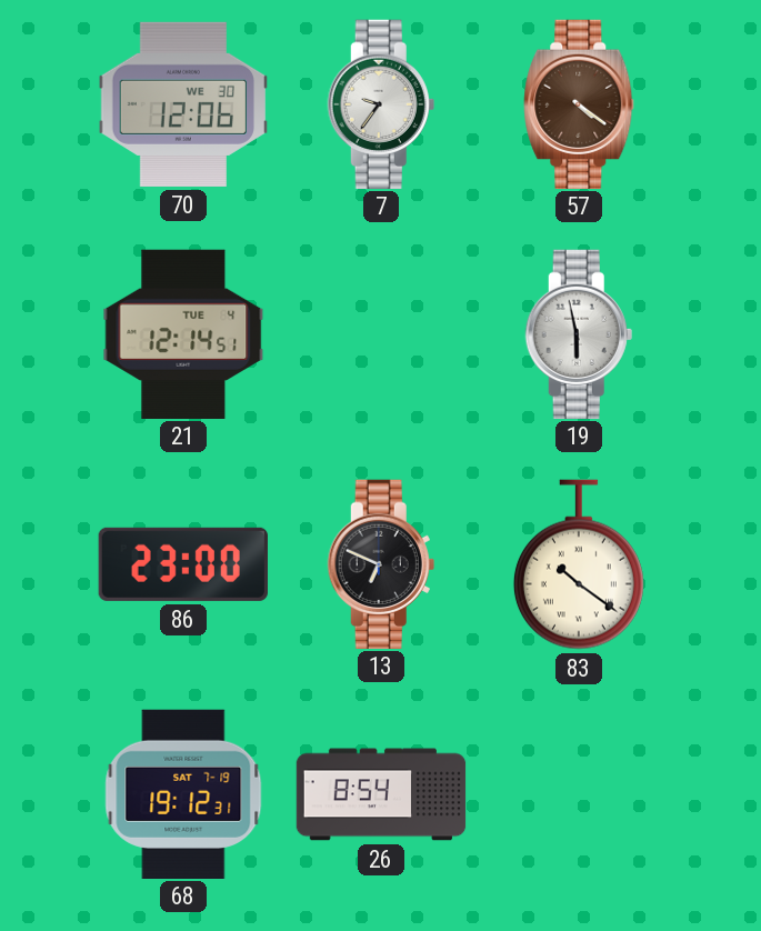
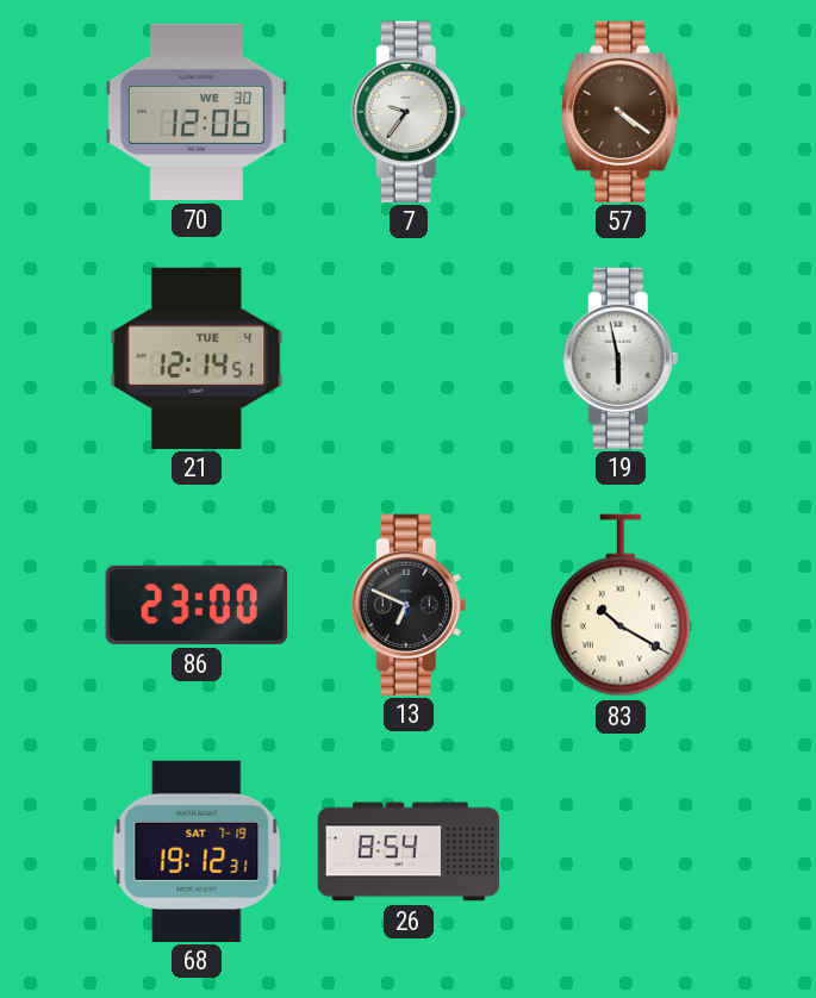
83: 10:21 -> 10:20
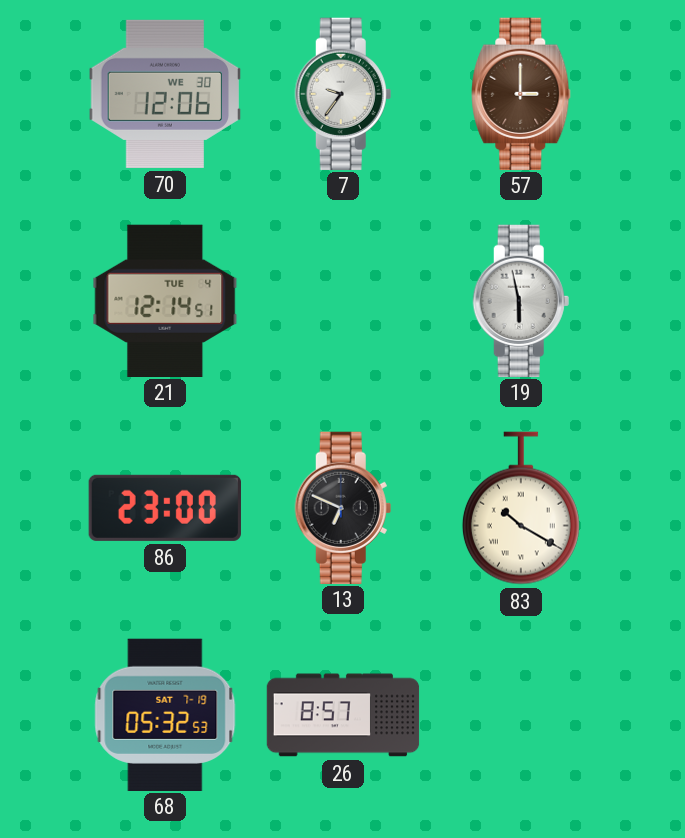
57: 4:21 -> 3:00
68: 19:12 -> 05:32
26: 8:54 -> 8:57
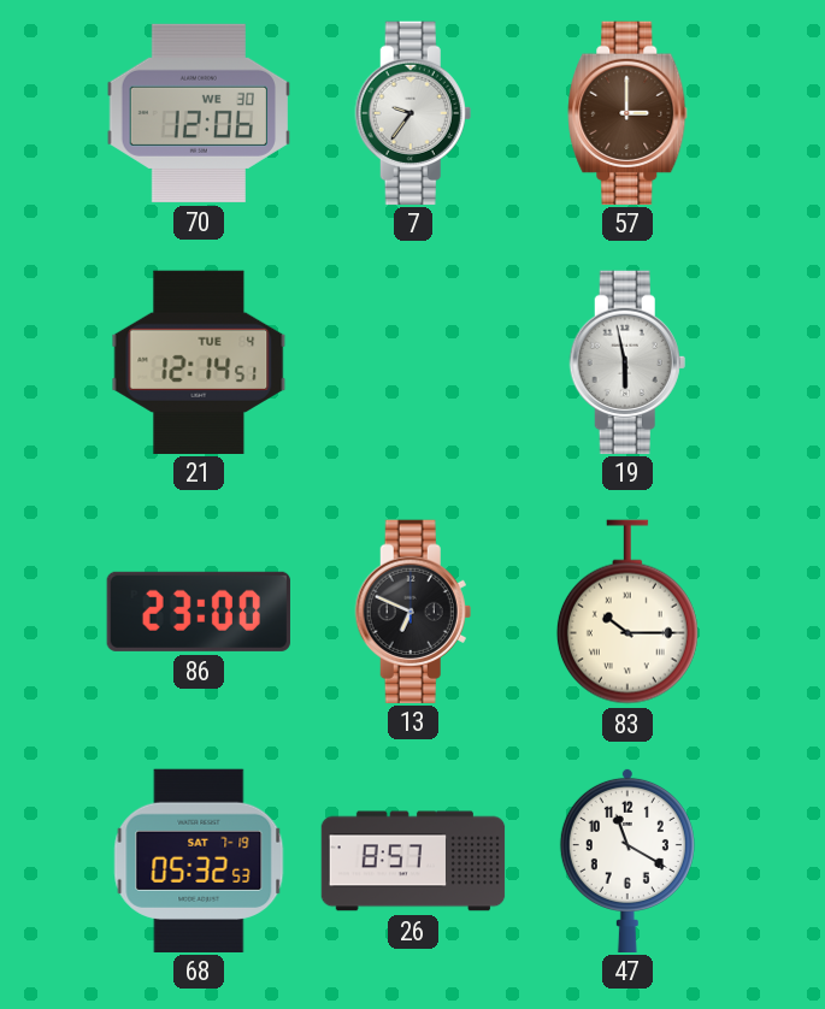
83: 10:20 -> 10:15
47: none -> 11:20
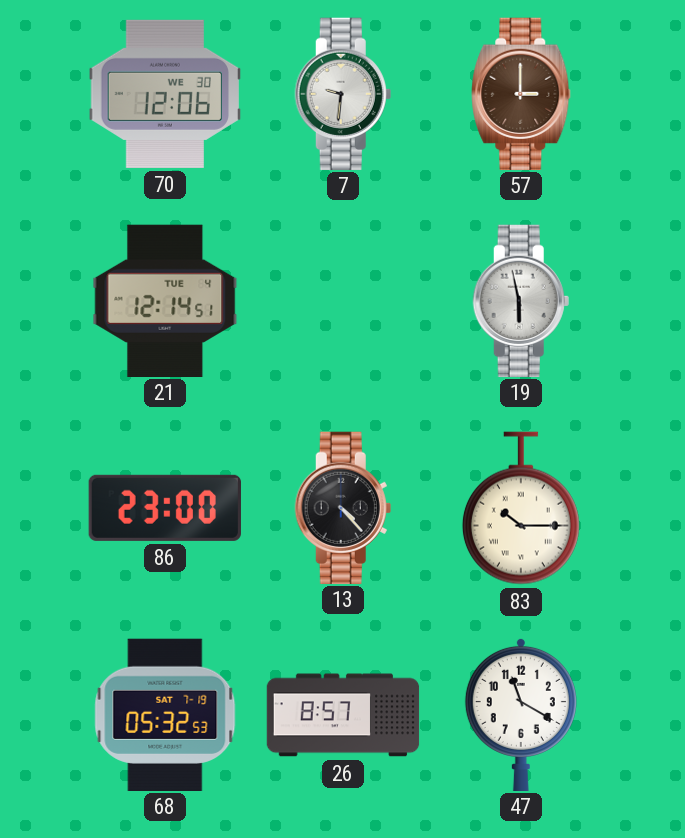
7: 9:36 -> 9:31
13: 6:49 -> 4:23
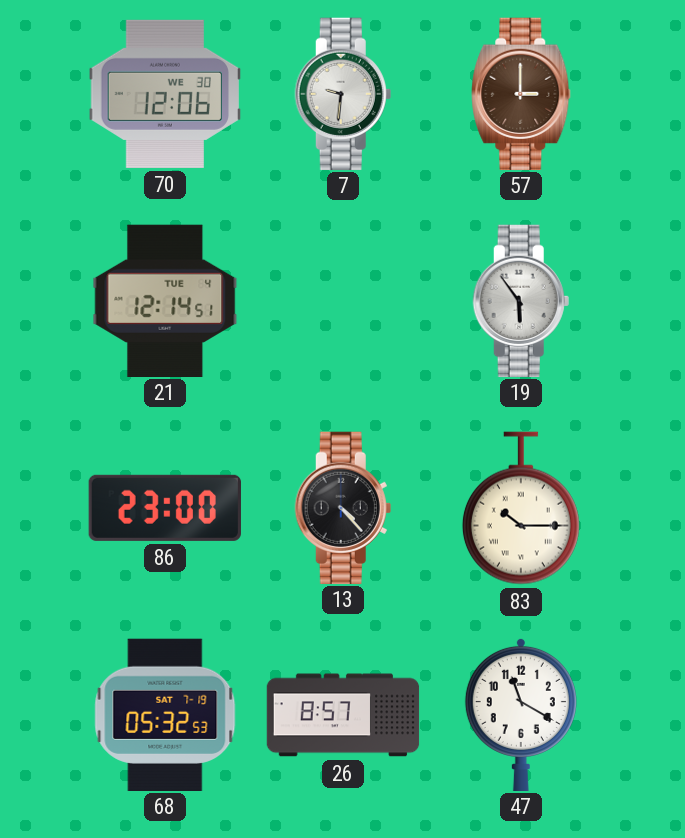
19: 5:58 -> 5:54
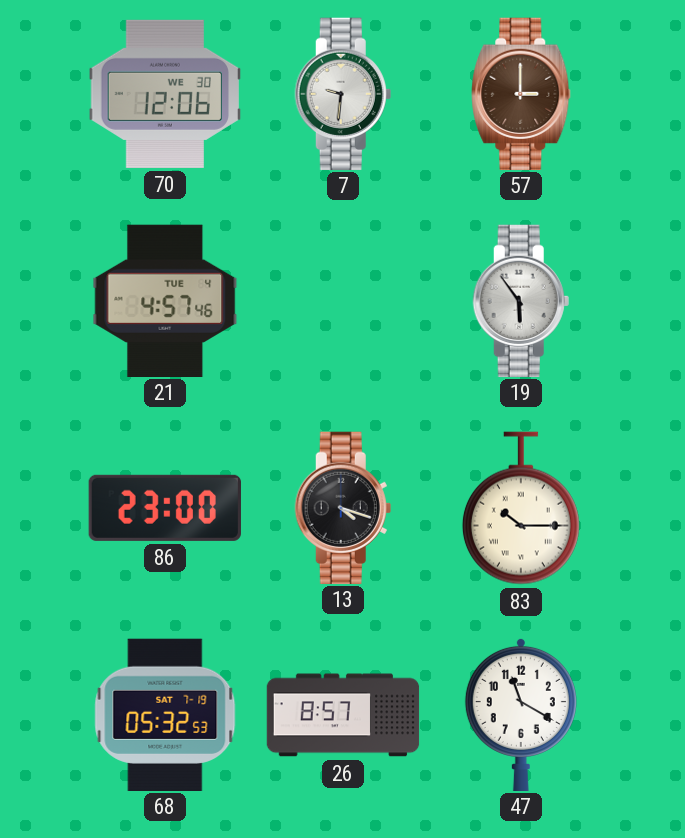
21: 12:14 -> 4:57
13: 4:23 -> 4:18
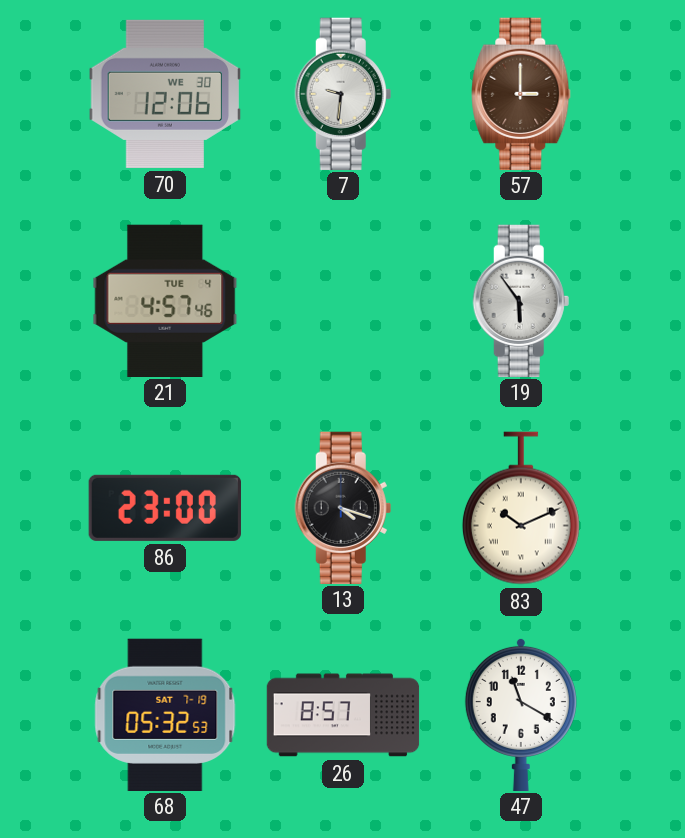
83: 10:15 -> 10:11
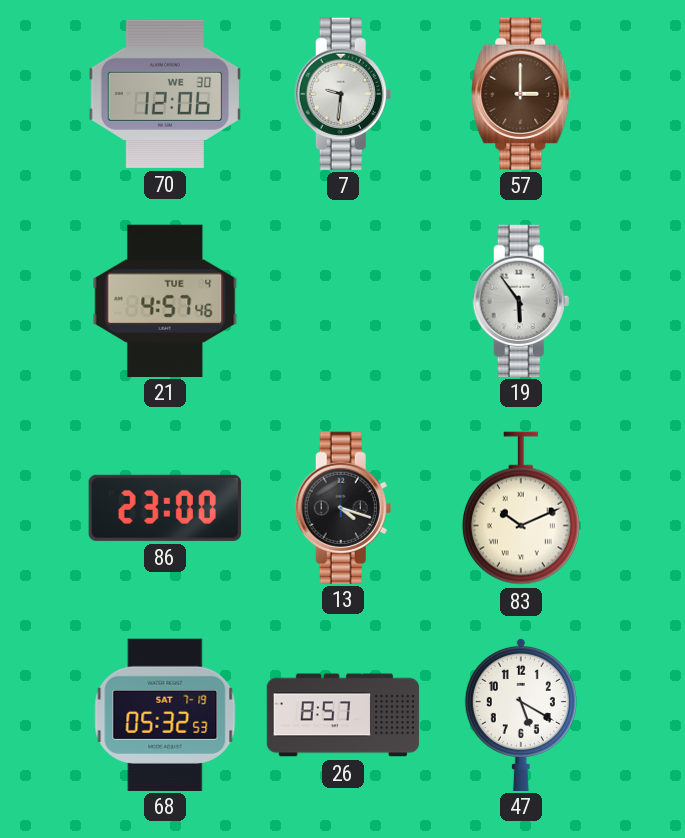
47: 11:20 -> 5:20
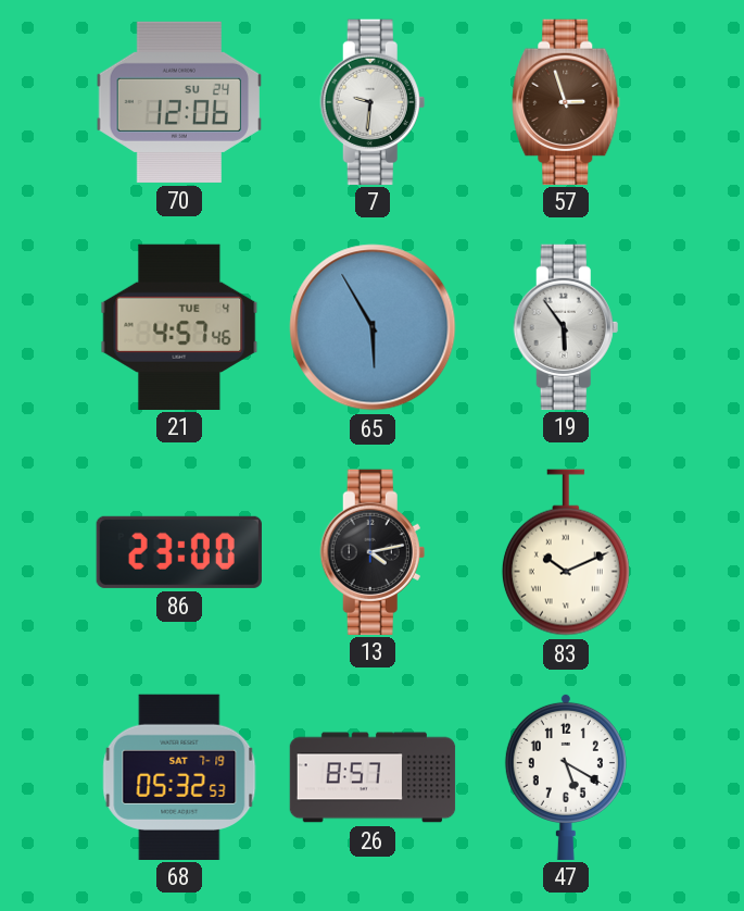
70 date: WE 30 -> SU 24
57: 3:00 -> 2:57
65: none -> 5:55
13: 4:18 -> 4:13
